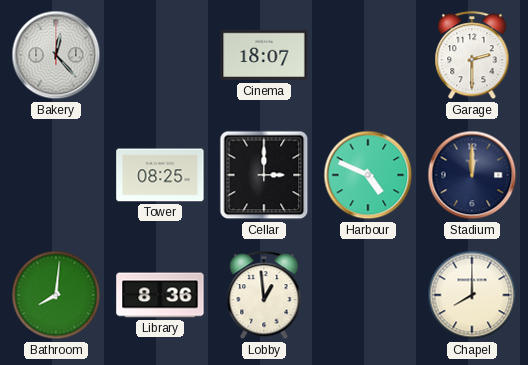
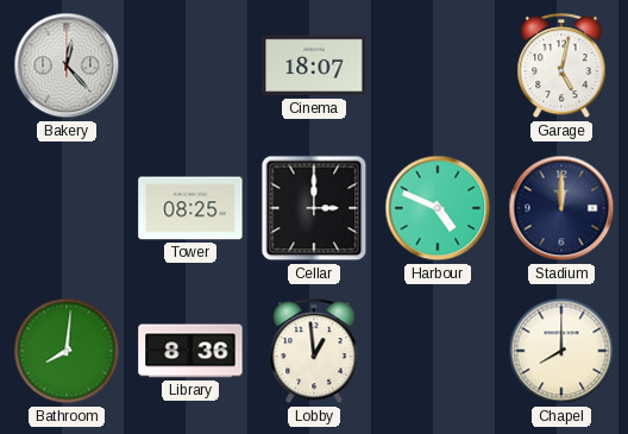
Garage: 2:30 -> 5:02
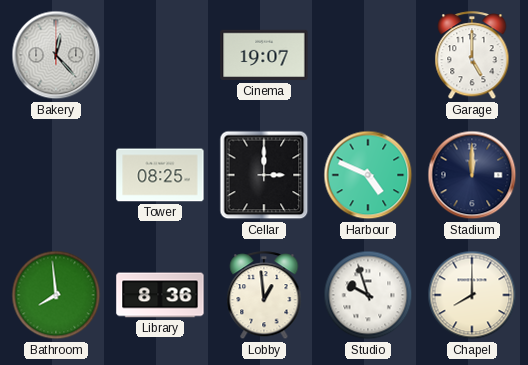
Cinema: 18:07 -> 19:07
Garage: 5:02 -> 5:00
Bathroom: 8:01 -> 7:59
Studio: none -> 9:57
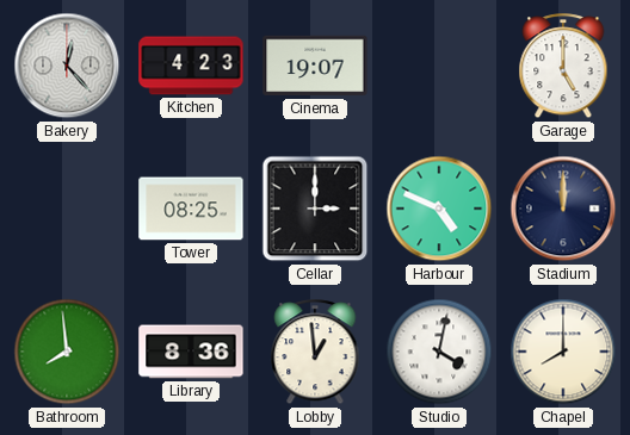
Kitchen: none -> 4:23
Studio: 9:57 -> 4:02
